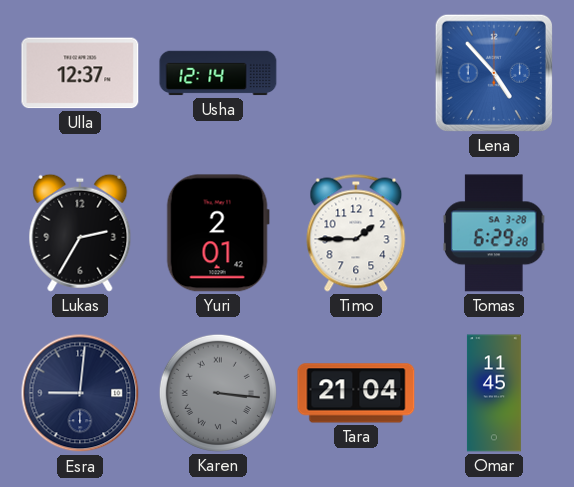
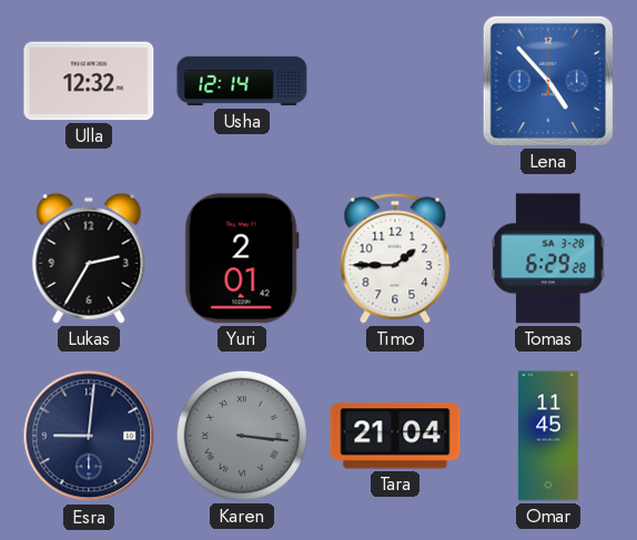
Ulla: 12:37 -> 12:32
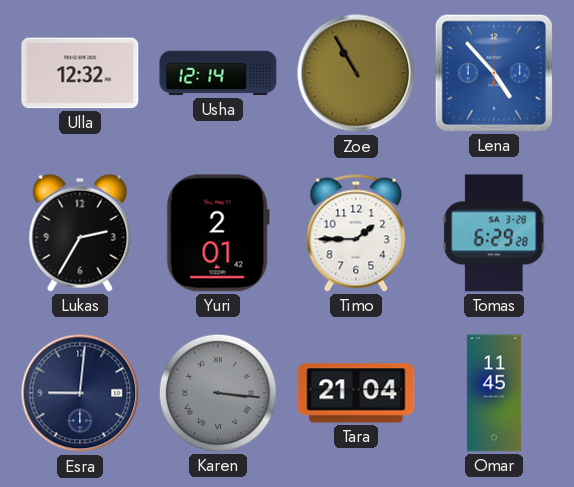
Zoe: none -> 10:55
